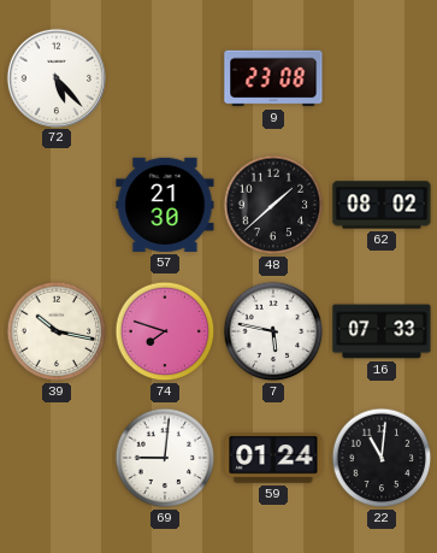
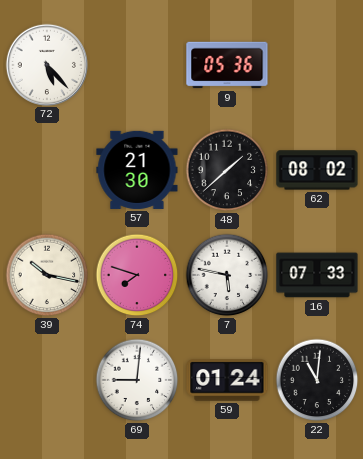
9: 23:08 -> 05:36
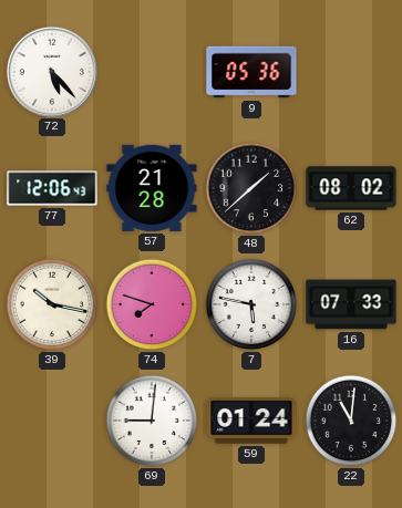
77: none -> 12:06
57: 21:30 -> 21:28
